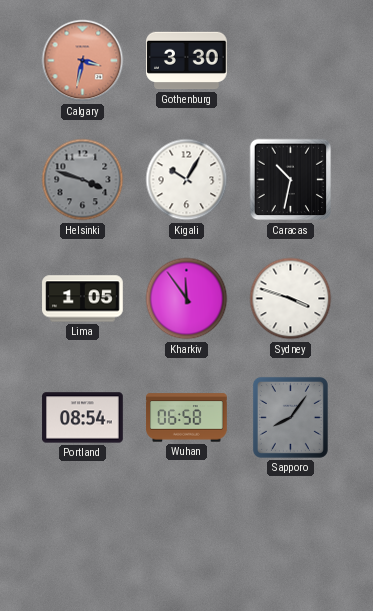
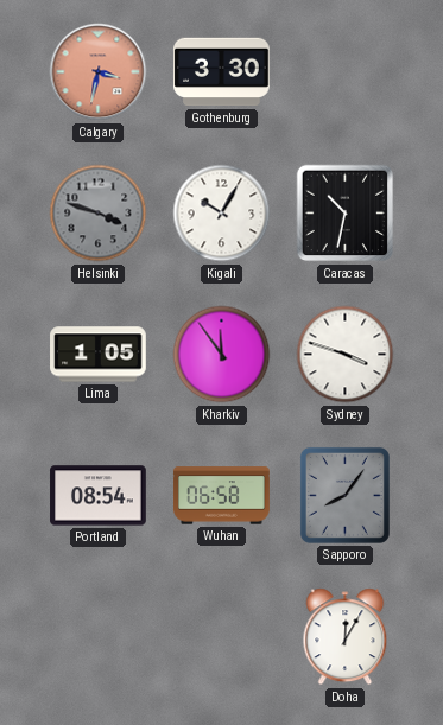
Doha: none -> 12:05
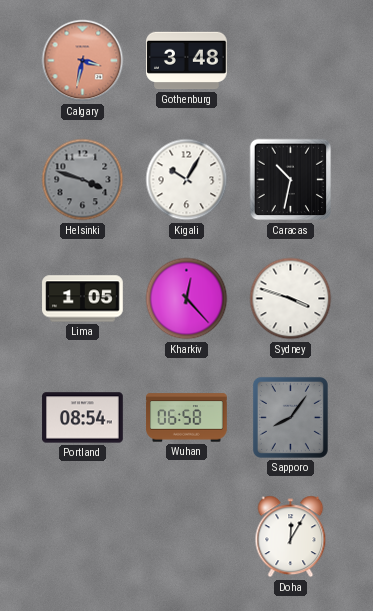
Gothenburg: 3:30 -> 3:48
Kharkiv: 11:54 -> 12:23
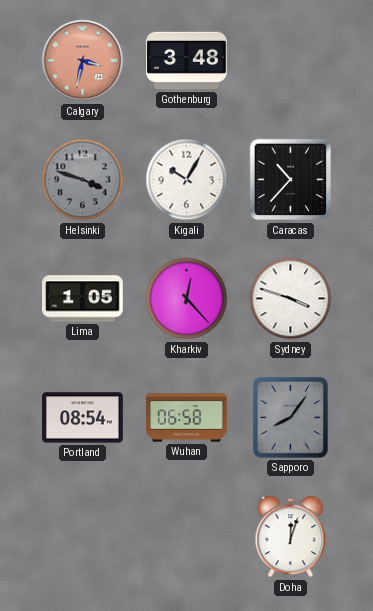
Caracas: 10:32 -> 10:37
Doha: 12:05 -> 12:03
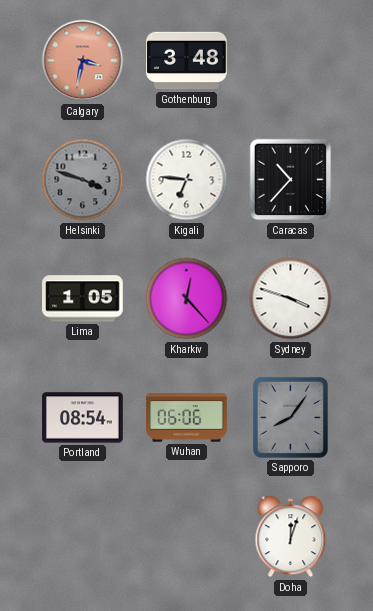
Kigali: 10:05 -> 6:46
Wuhan: 06:58 -> 06:06
